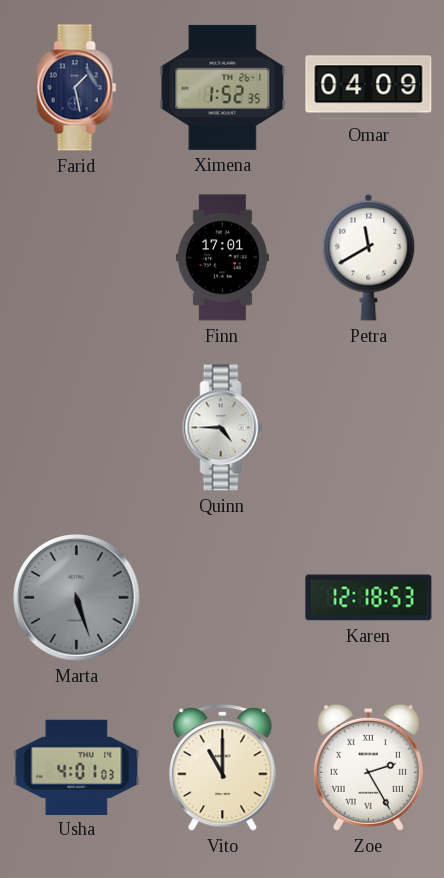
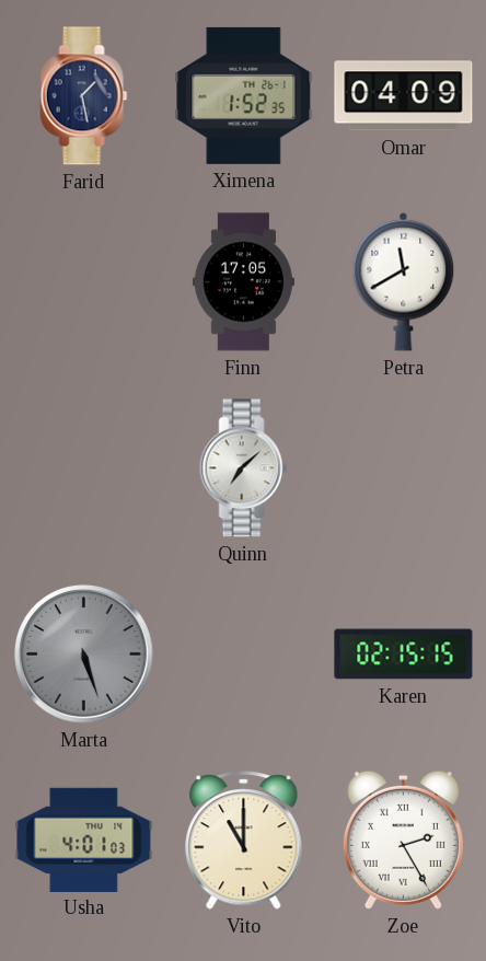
Finn: 17:01 -> 17:05
Quinn: 4:45 -> 7:08
Karen: 12:18 -> 02:15
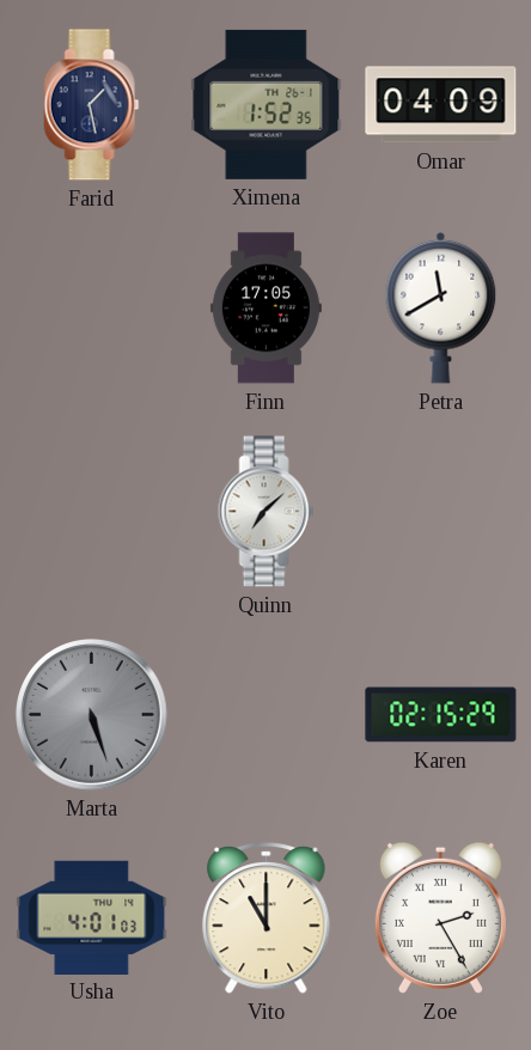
Karen: 02:15:15 -> 02:15:29
